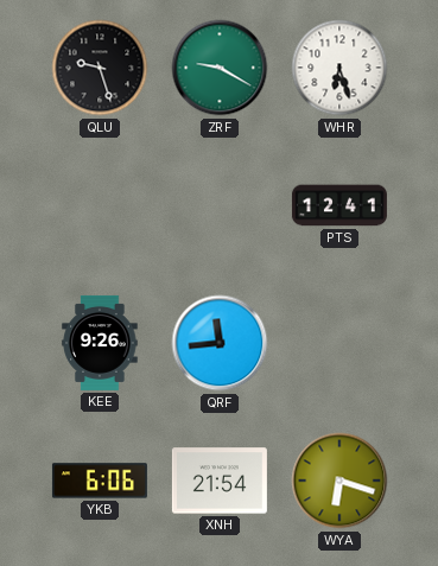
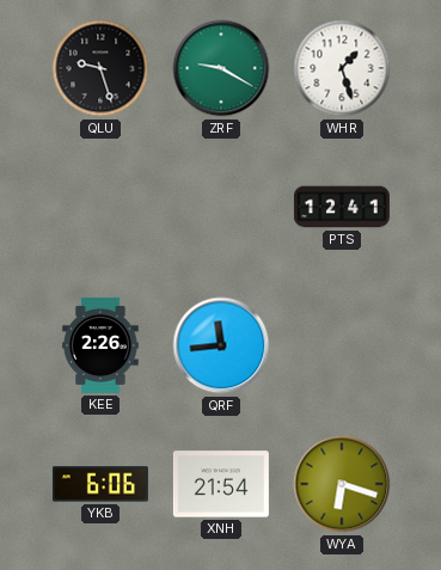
WHR: 6:27 -> 1:27
KEE: 9:26 -> 2:26
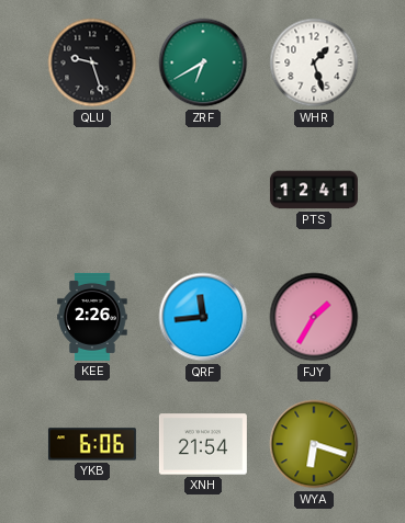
ZRF: 9:20 -> 6:40
FJY: none -> 1:35
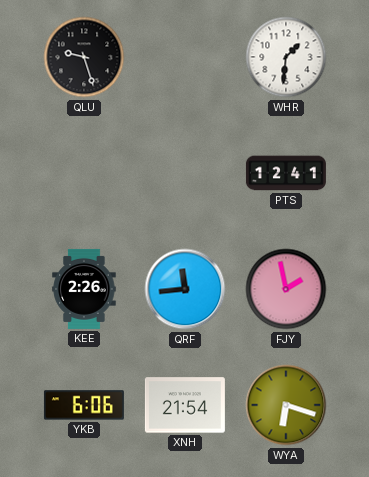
ZRF: 6:40 -> none
WHR: 1:27 -> 1:31
FJY: 1:35 -> 1:58
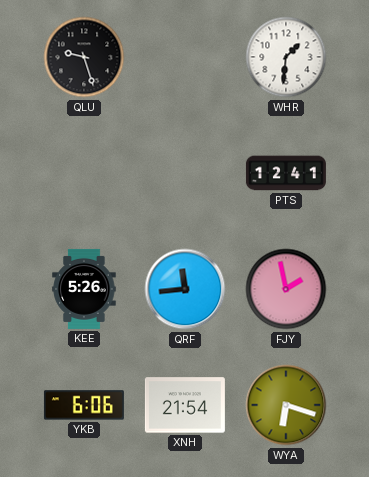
KEE: 2:26 -> 5:26
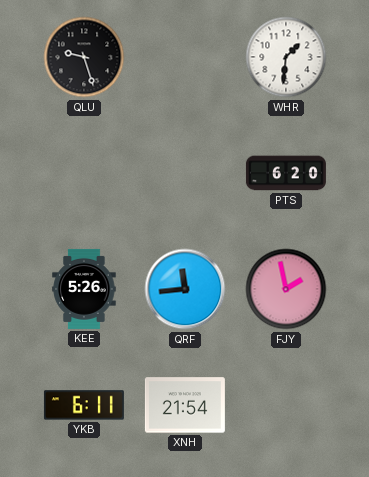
PTS: 12:41 -> 6:20
YKB: 6:06 -> 6:11
WYA: 6:18 -> none
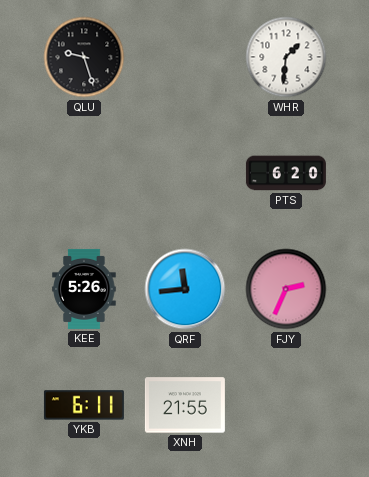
FJY: 1:58 -> 2:34
XNH: 21:54 -> 21:55
